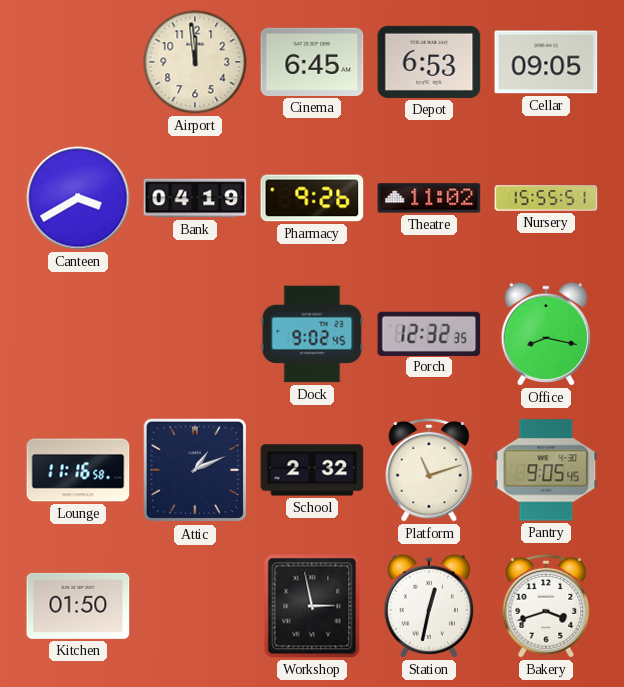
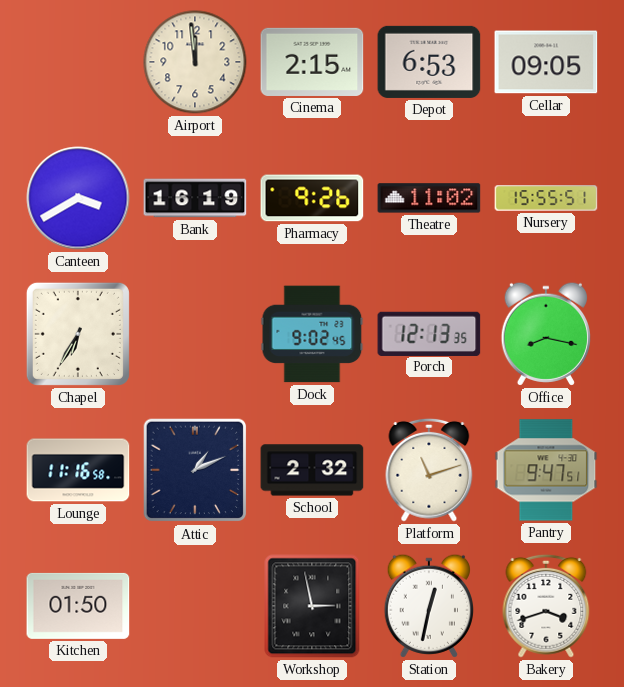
Cinema: 6:45 -> 2:15
Bank: 04:19 -> 16:19
Chapel: none -> 6:35
Porch: 12:32 -> 12:13
Pantry: 9:05 -> 9:47
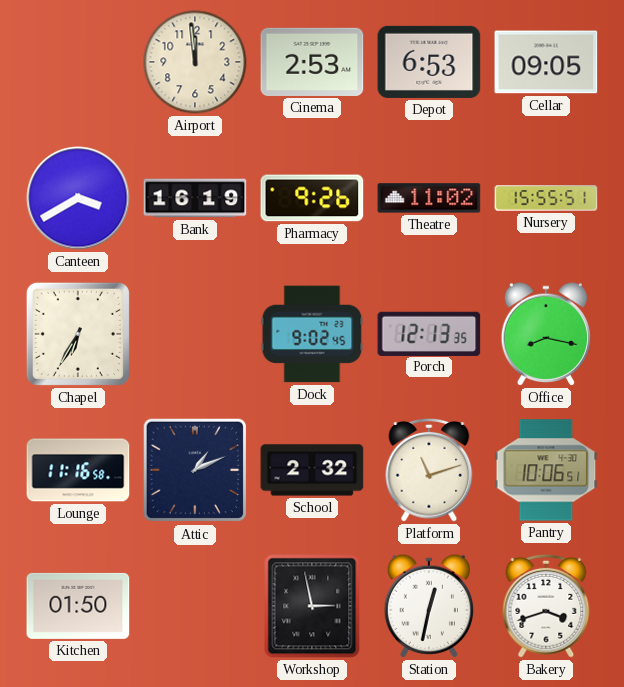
Cinema: 2:15 -> 2:53
Pantry: 9:47 -> 10:06
